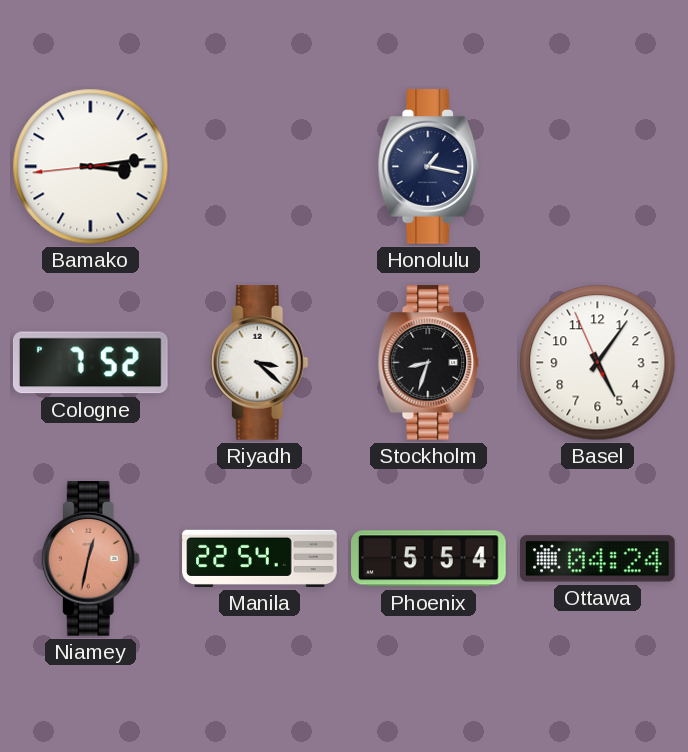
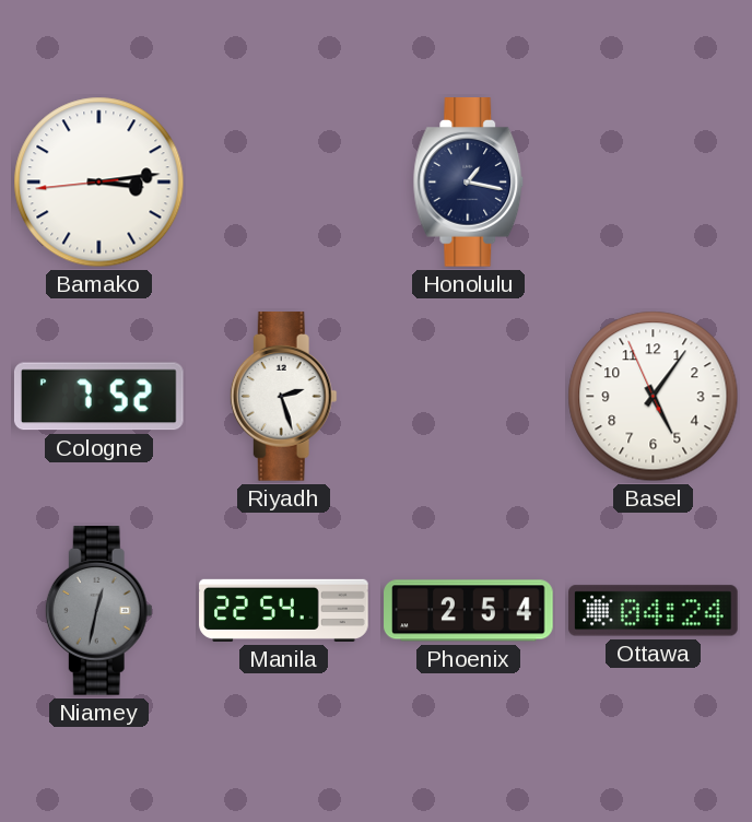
Riyadh: 3:22 -> 2:27
Stockholm: 8:33 -> none
Niamey dial: salmon -> grey
Phoenix: 5:54 -> 2:54
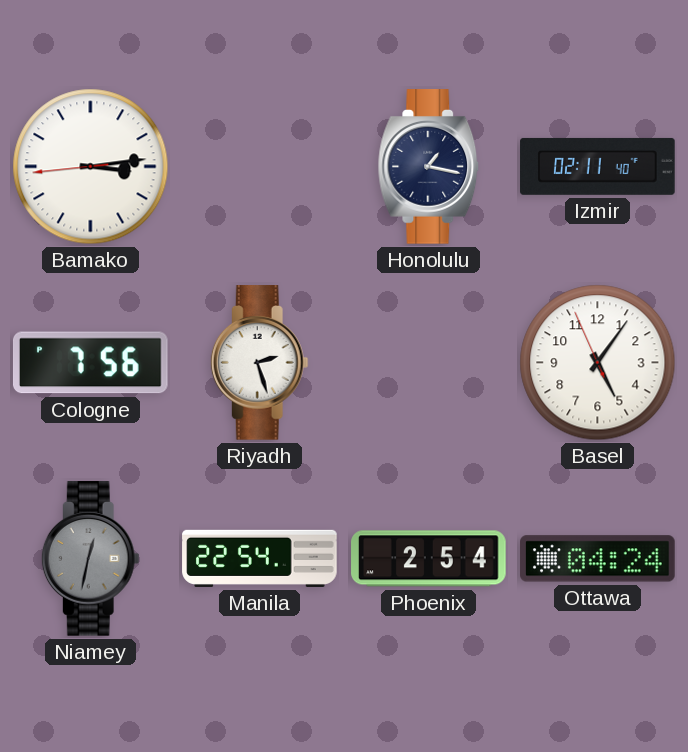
Izmir: none -> 02:11
Cologne: 7:52 -> 7:56
